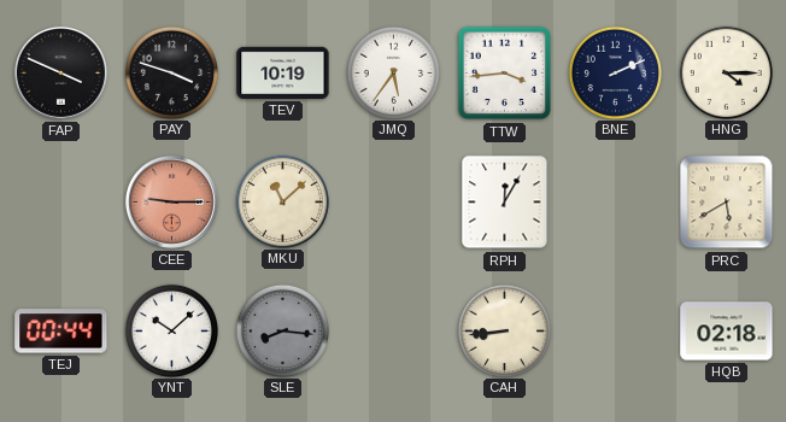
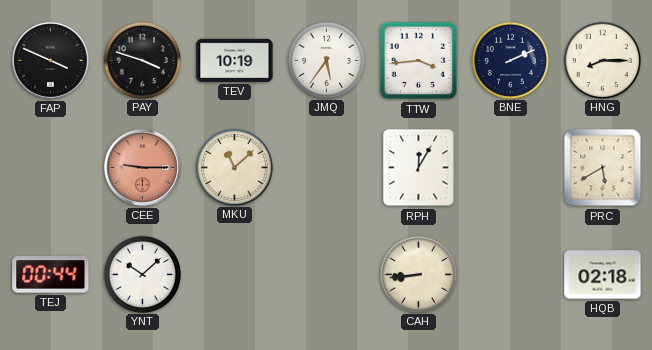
HNG: 4:15 -> 8:15
SLE: 8:16 -> none
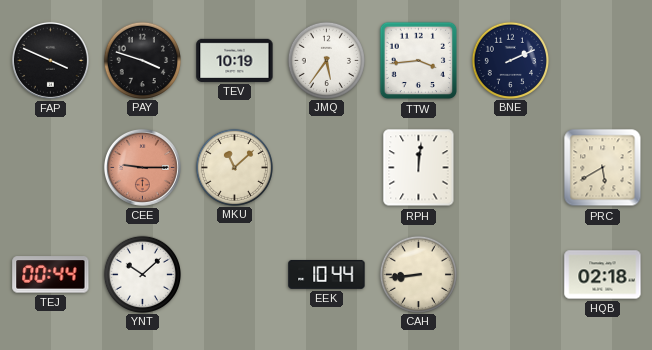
HNG: 8:15 -> none
RPH: 12:05 -> 12:01
EEK: none -> 10:44
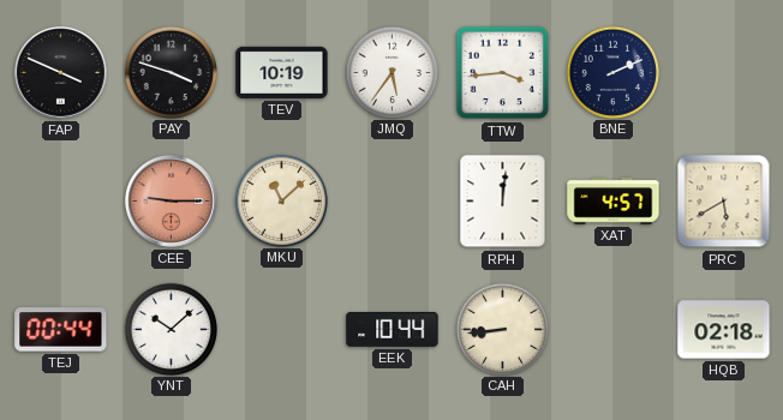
XAT: none -> 4:57
